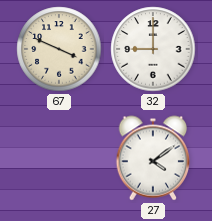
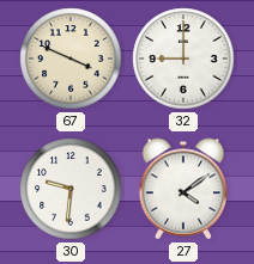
30: none -> 9:31
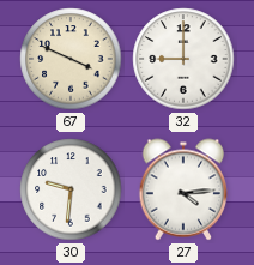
27: 4:09 -> 4:14
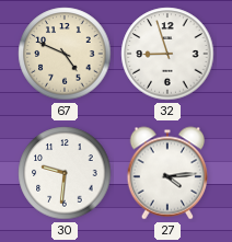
67: 3:49 -> 4:49
32: 9:00 -> 8:57
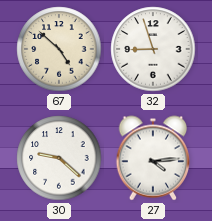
67: 4:49 -> 4:52
30: 9:31 -> 9:22
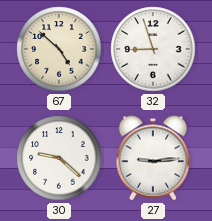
27: 4:14 -> 9:14
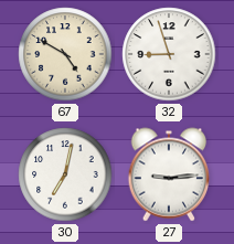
67: 4:52 -> 4:50
30: 9:22 -> 7:02
